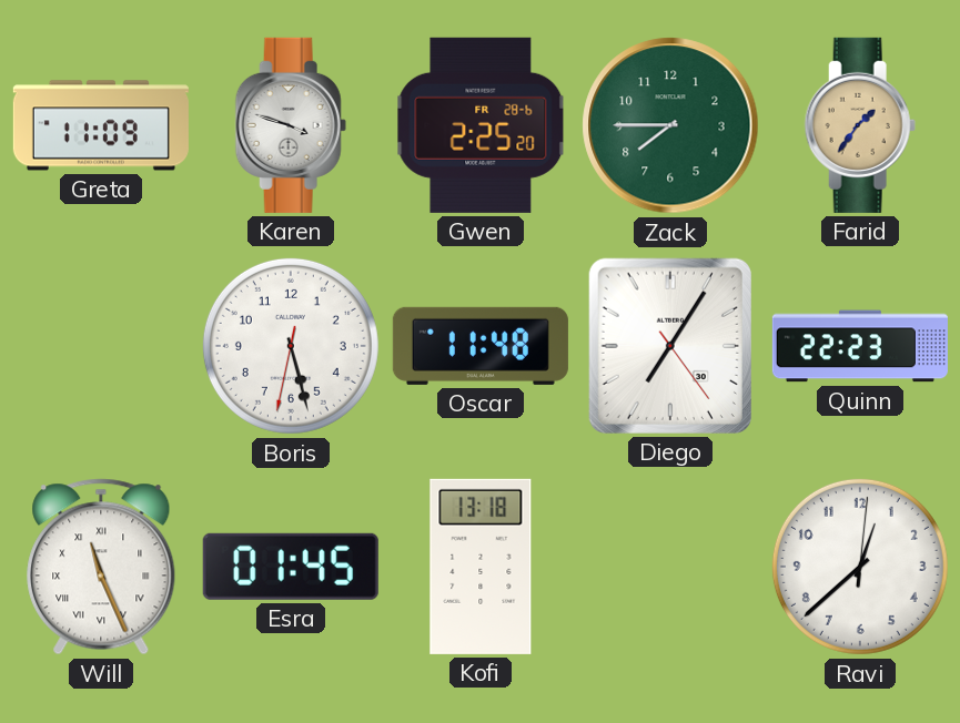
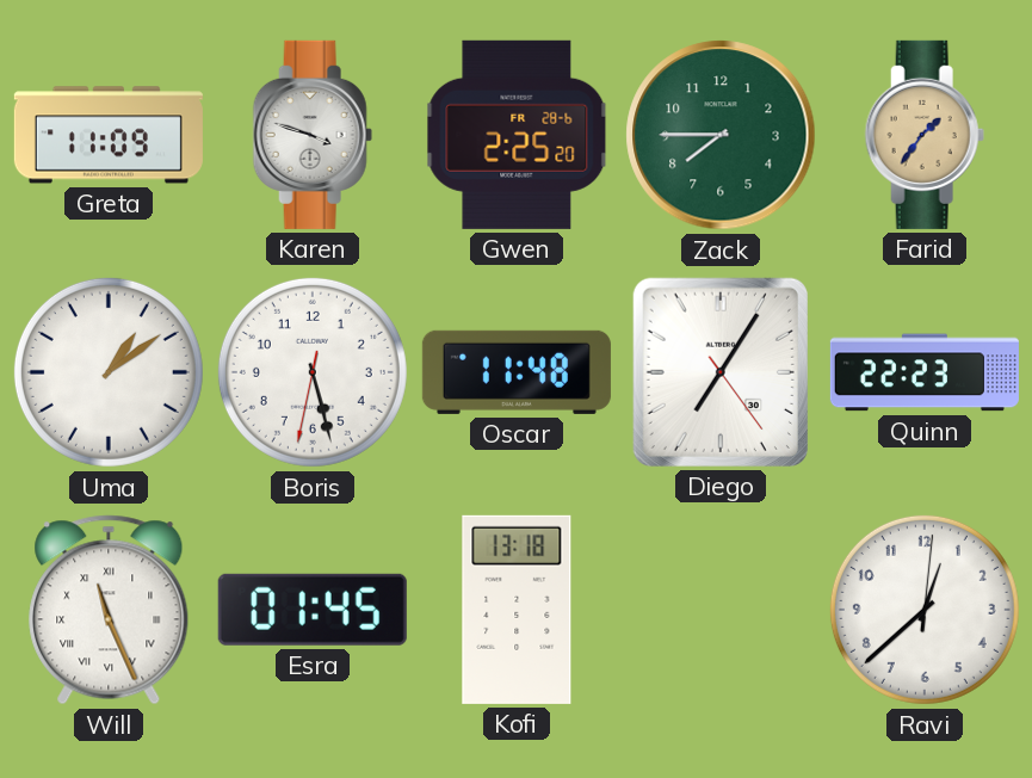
Uma: none -> 1:09
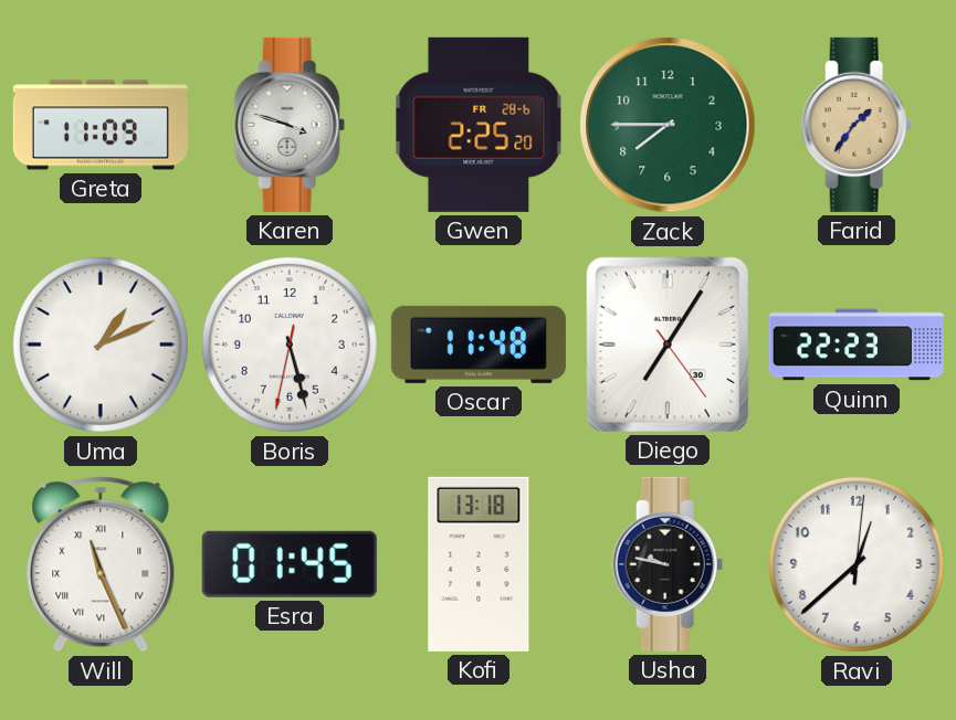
Uma: 1:09 -> 1:11
Usha: none -> 9:47
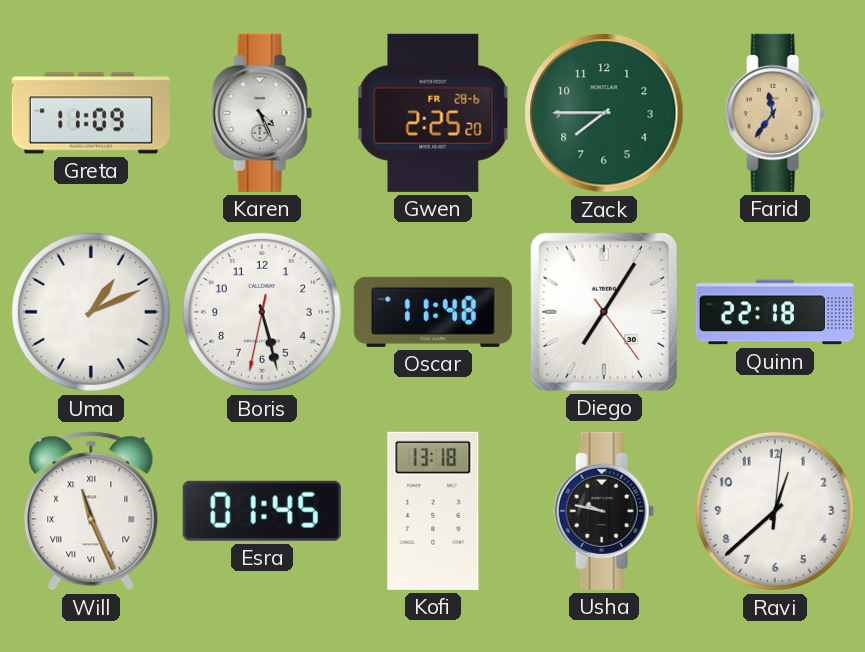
Karen: 3:48 -> 4:26
Farid: 1:36 -> 11:36
Quinn: 22:23 -> 22:18
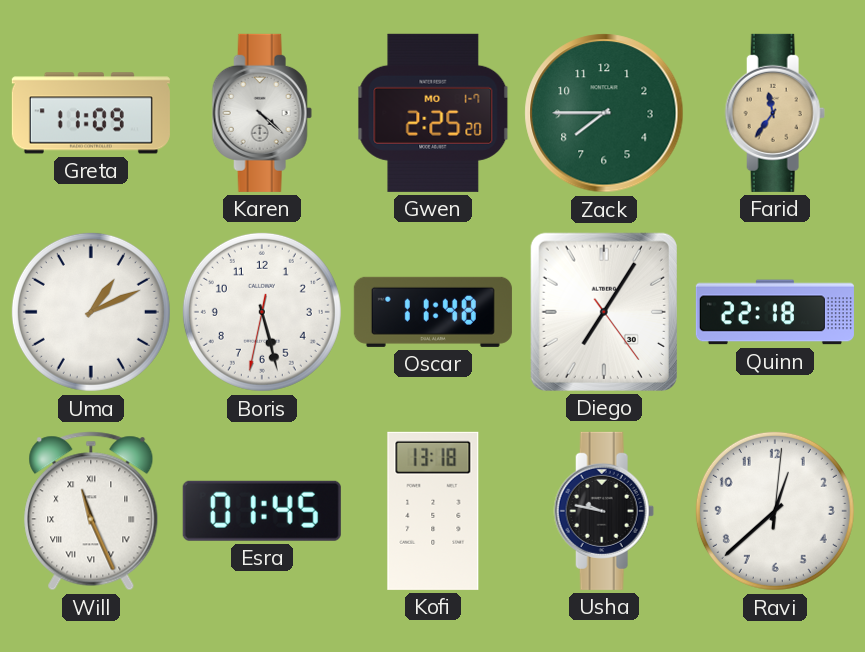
Karen: 4:26 -> 4:22
Gwen date: FR 28-6 -> MO 1-7
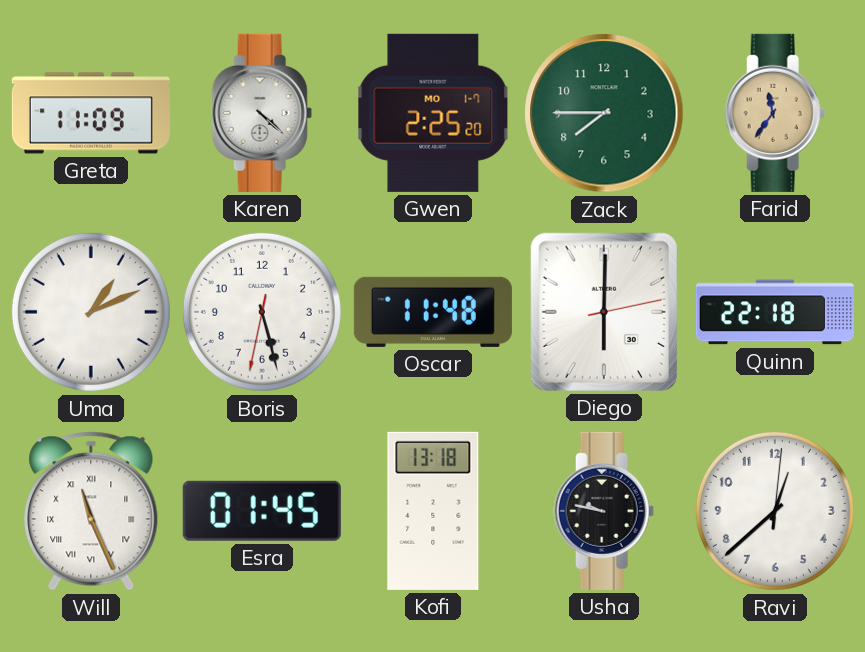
Diego: 7:05 -> 6:00
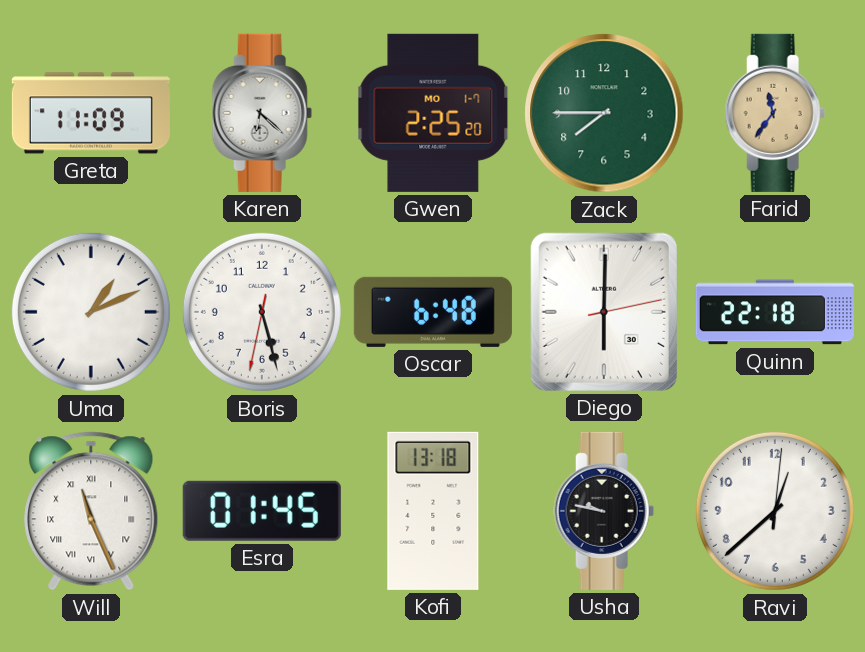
Karen: 4:22 -> 6:22
Oscar: 11:48 -> 6:48
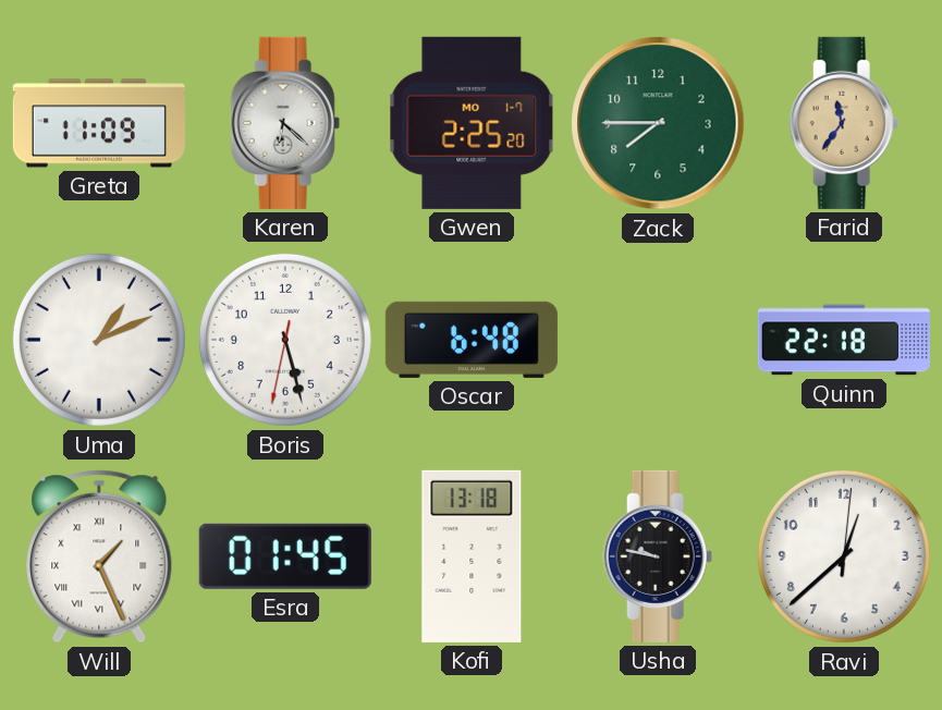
Diego: 6:00 -> none
Will: 11:26 -> 1:26
